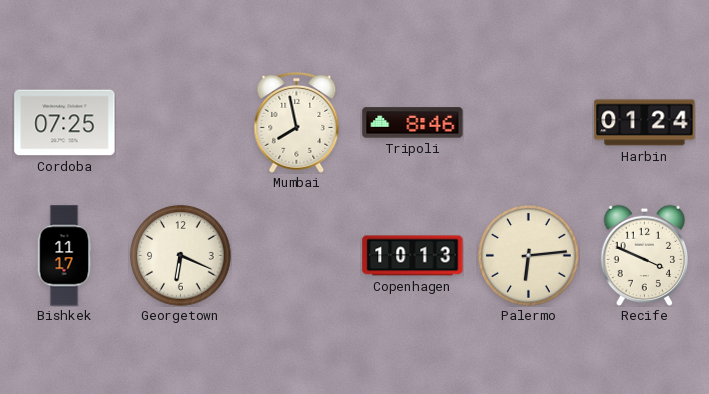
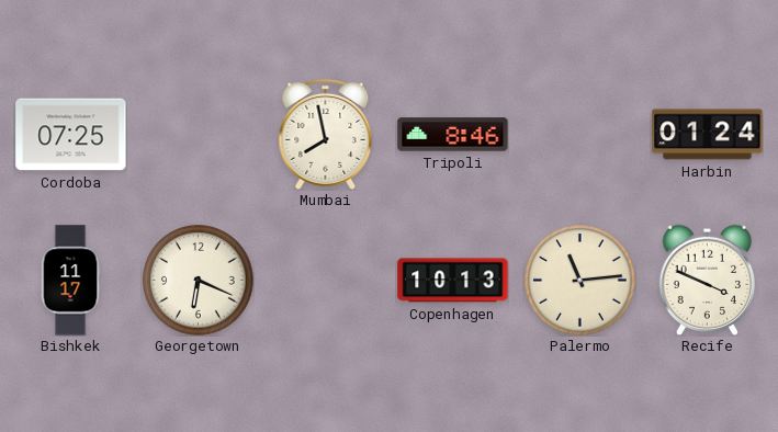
Palermo: 6:14 -> 11:14
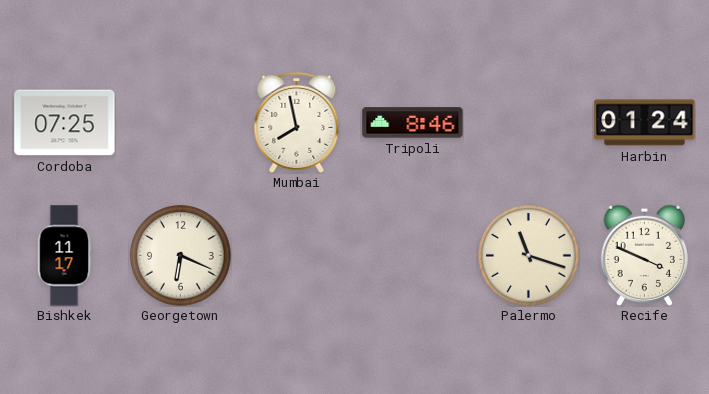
Copenhagen: 10:13 -> none
Palermo: 11:14 -> 11:18
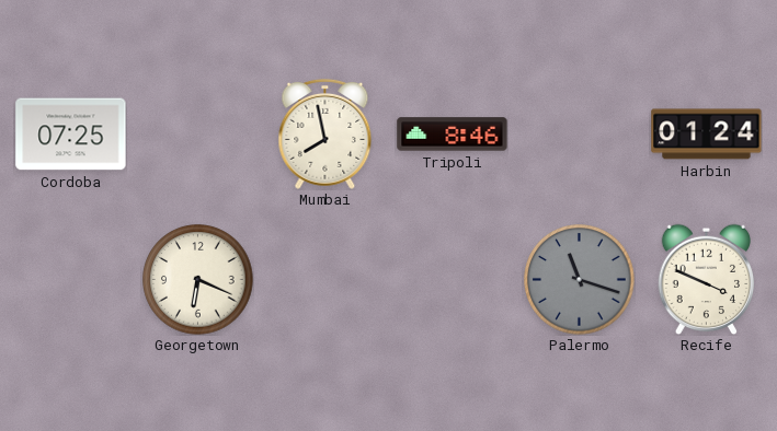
Bishkek: 11:17 -> none
Palermo dial: cream -> grey
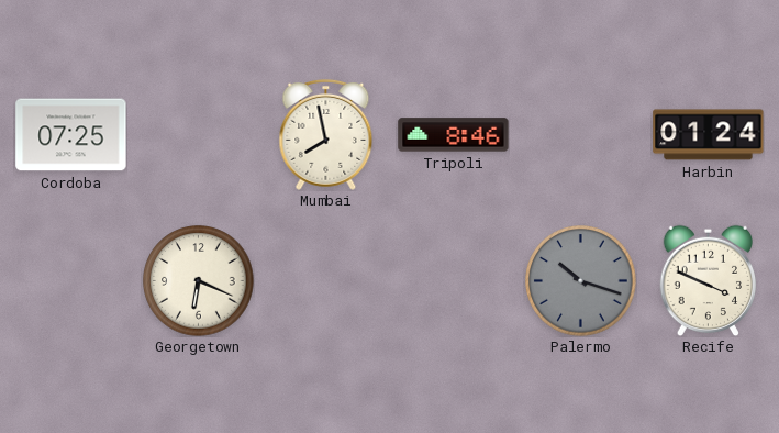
Palermo: 11:18 -> 10:18
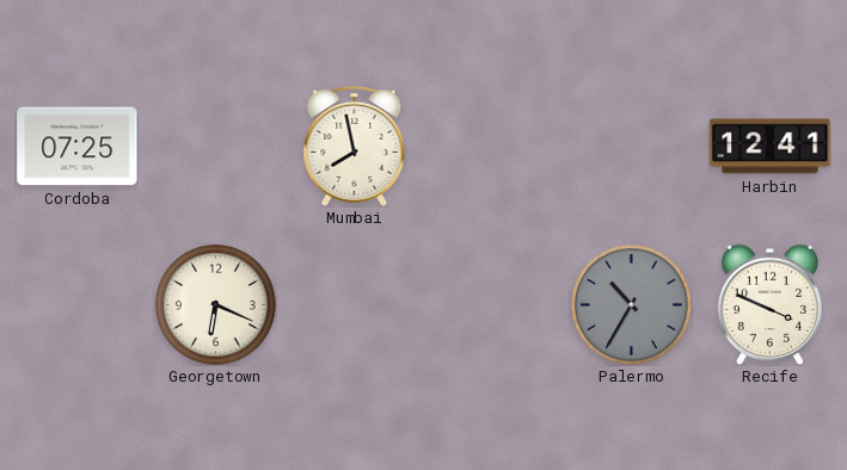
Tripoli: 8:46 -> none
Harbin: 01:24 -> 12:41
Palermo: 10:18 -> 10:35
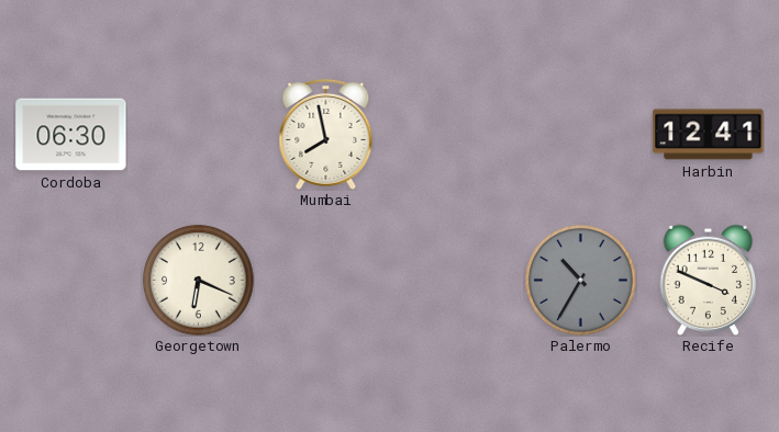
Cordoba: 07:25 -> 06:30
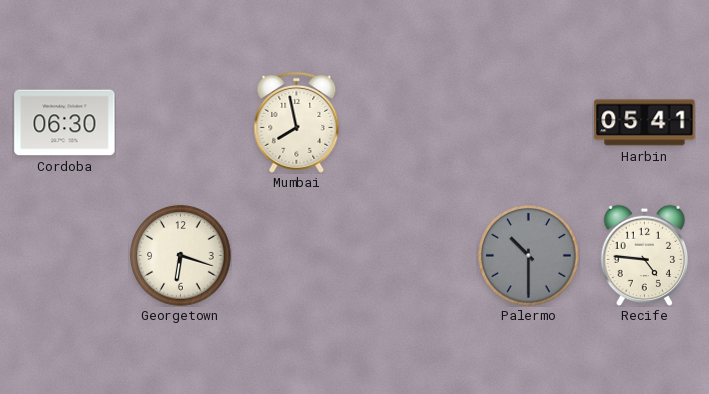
Harbin: 12:41 -> 05:41
Georgetown: 6:19 -> 6:18
Palermo: 10:35 -> 10:30
Recife: 3:49 -> 4:46
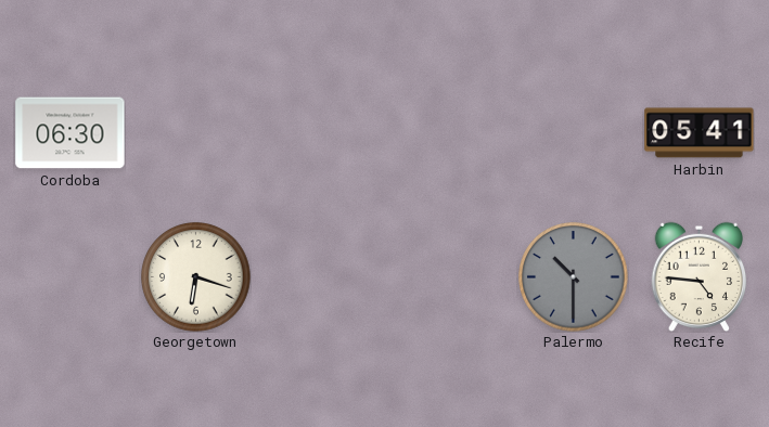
Mumbai: 7:58 -> none
